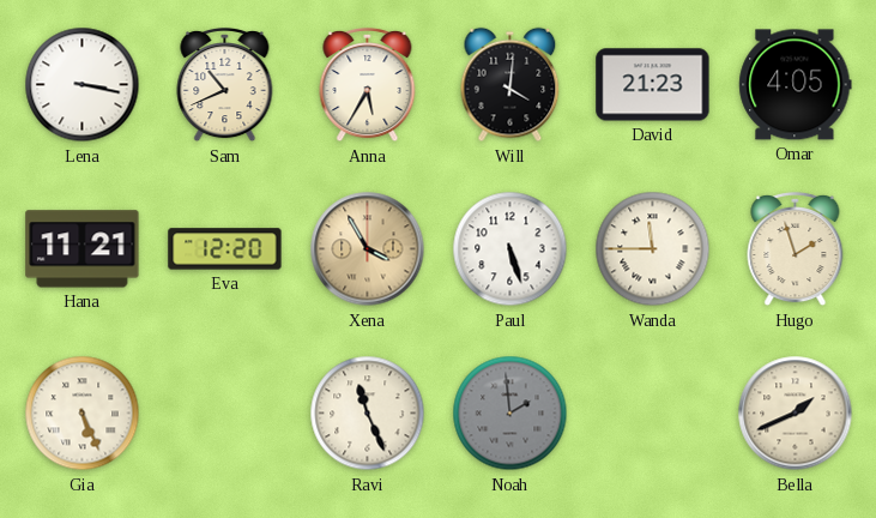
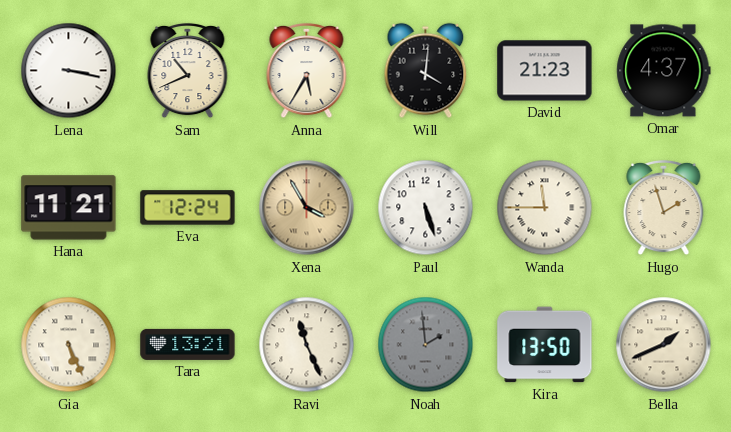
Omar: 4:05 -> 4:37
Eva: 12:20 -> 12:24
Tara: none -> 13:21
Kira: none -> 13:50
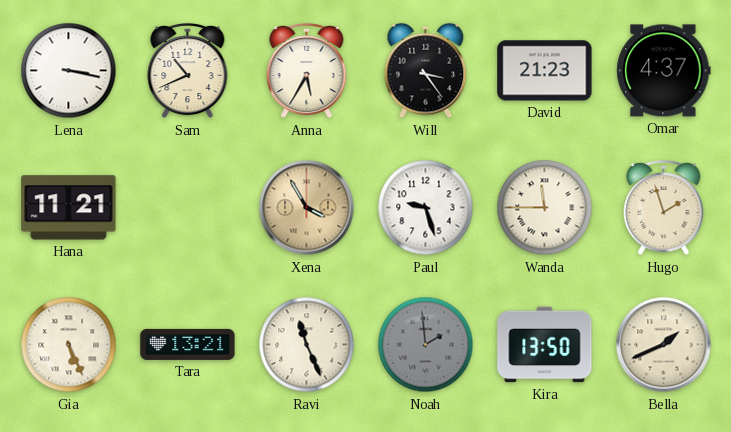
Will: 4:01 -> 3:24
Eva: 12:24 -> none
Paul: 5:27 -> 9:27
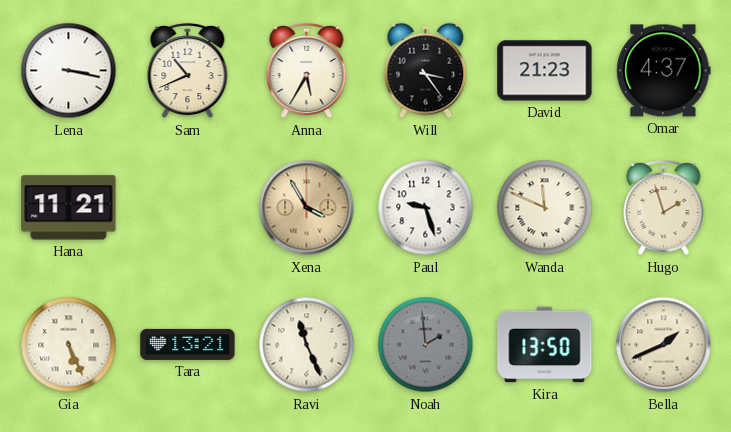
Wanda: 11:45 -> 11:49
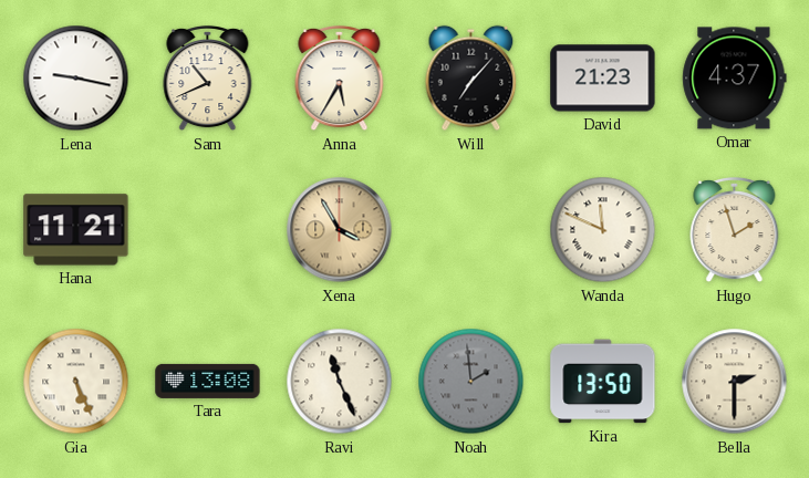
Lena: 3:17 -> 9:17
Will: 3:24 -> 7:07
Paul: 9:27 -> none
Tara: 13:21 -> 13:08
Bella: 1:41 -> 2:30
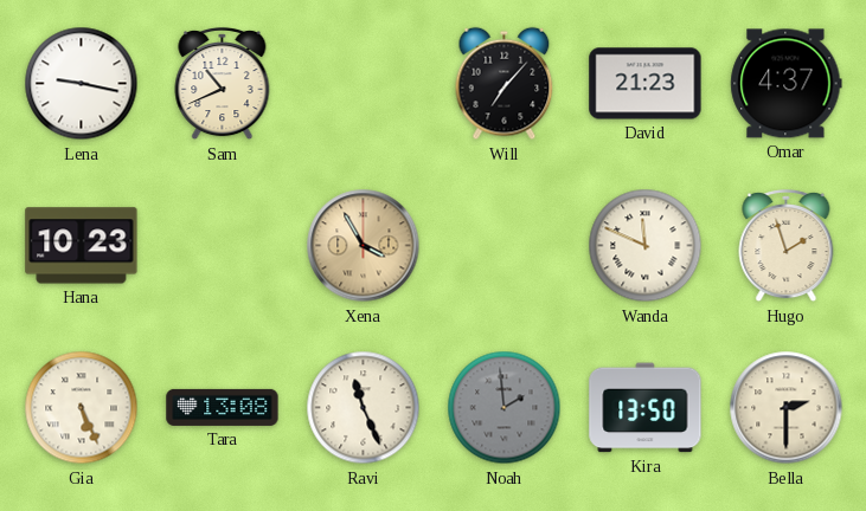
Anna: 5:35 -> none
Hana: 11:21 -> 10:23
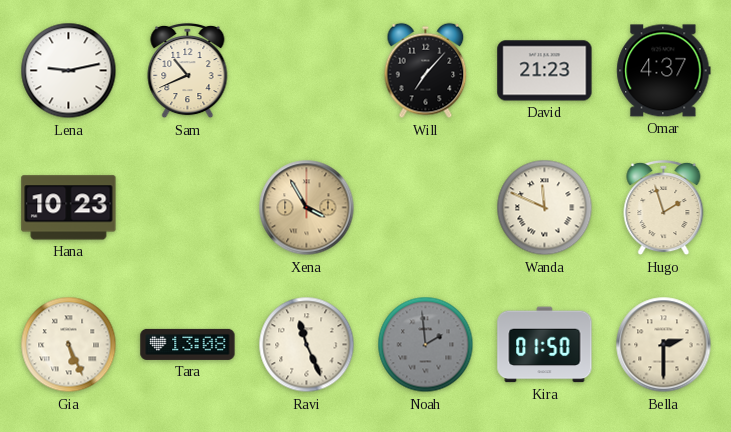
Lena: 9:17 -> 9:13
Kira: 13:50 -> 01:50
